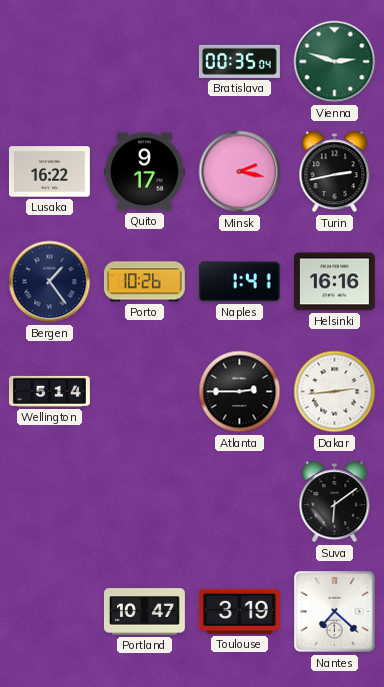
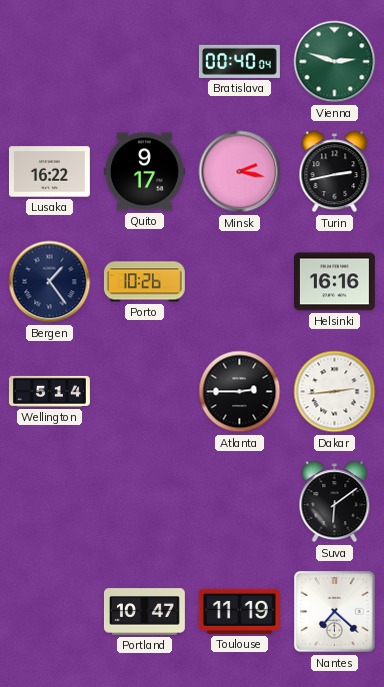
Bratislava: 00:35 -> 00:40
Naples: 1:41 -> none
Toulouse: 3:19 -> 11:19
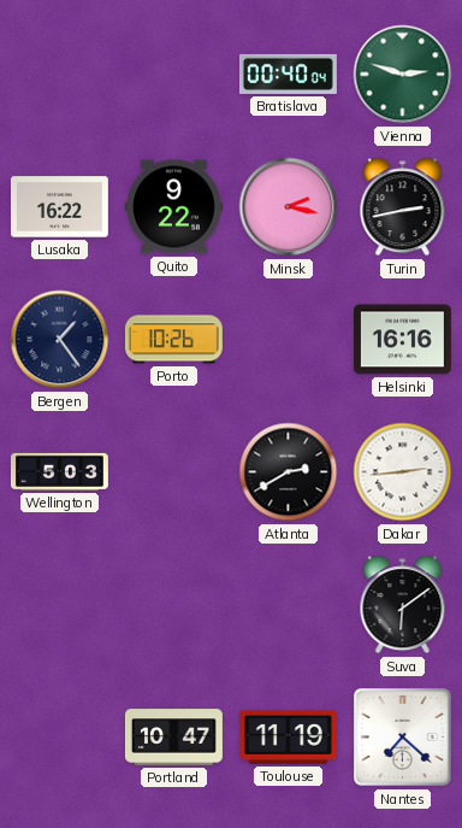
Quito: 9:17 -> 9:22
Wellington: 5:14 -> 5:03
Atlanta: 2:45 -> 2:40
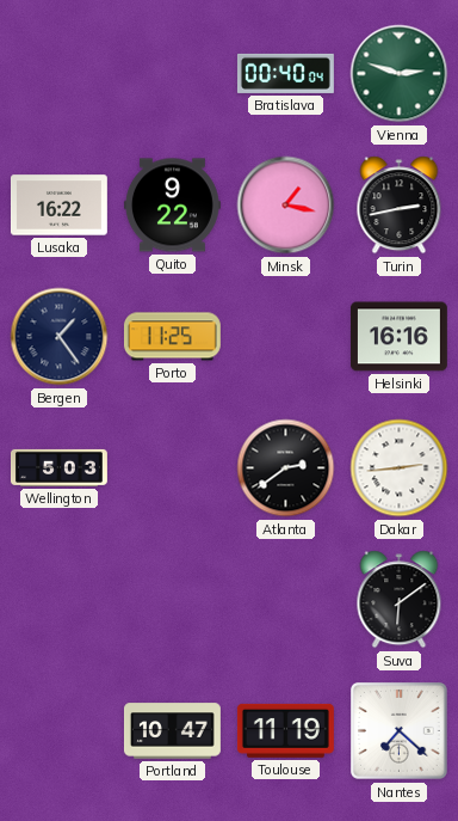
Minsk: 2:17 -> 1:17
Porto: 10:26 -> 11:25
Atlanta: 2:40 -> 2:39
